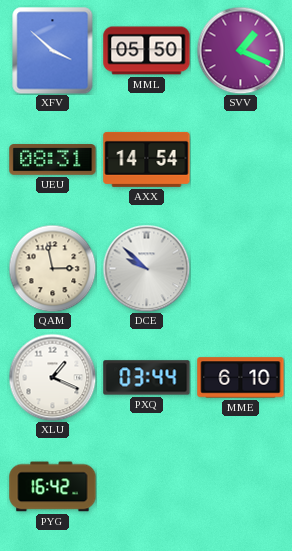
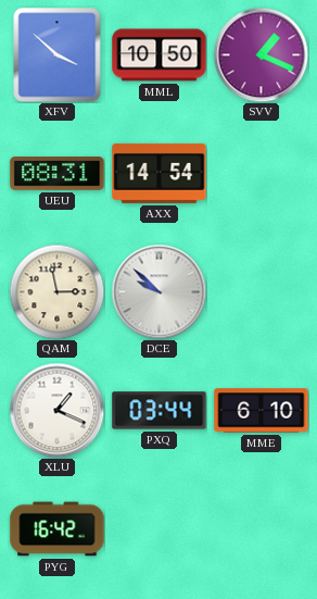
MML: 05:50 -> 10:50
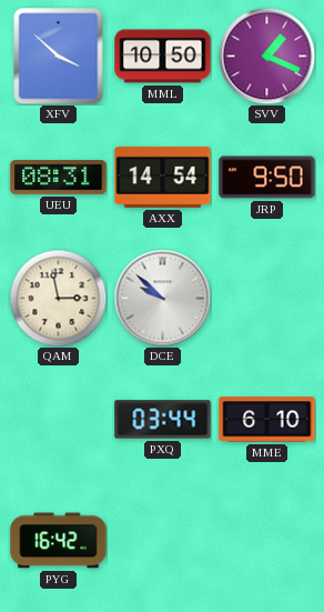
JRP: none -> 9:50
XLU: 1:19 -> none
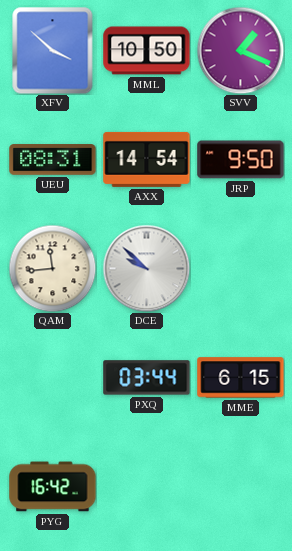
QAM: 2:58 -> 11:44
MME: 6:10 -> 6:15
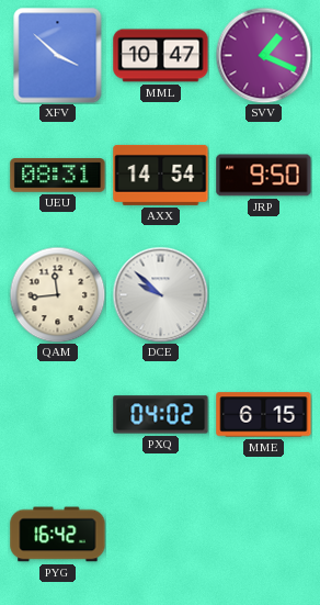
MML: 10:50 -> 10:47
PXQ: 03:44 -> 04:02
